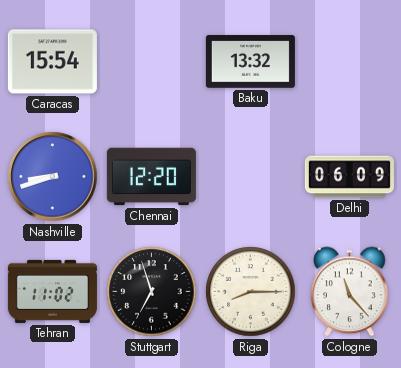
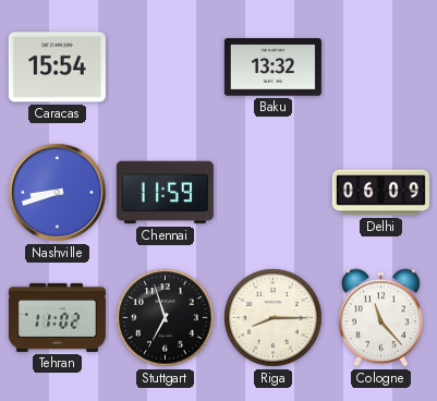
Chennai: 12:20 -> 11:59
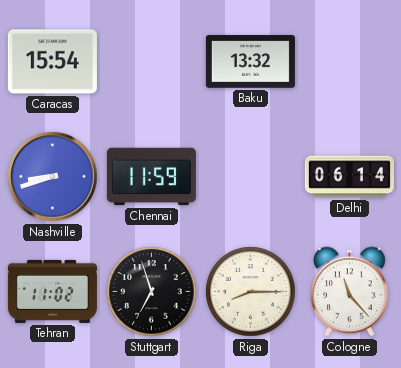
Delhi: 06:09 -> 06:14
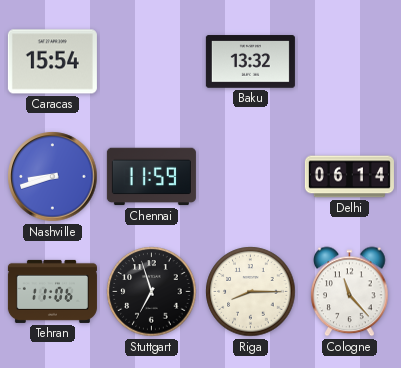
Tehran: 11:02 -> 11:06
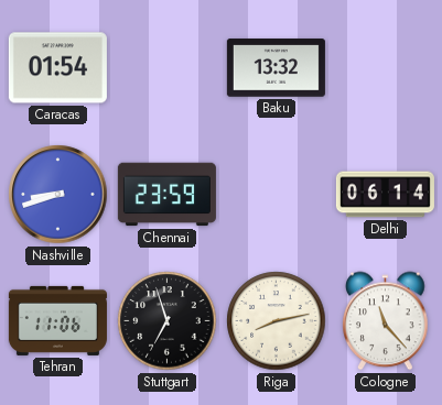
Caracas: 15:54 -> 01:54
Chennai: 11:59 -> 23:59
Riga: 8:15 -> 8:13
